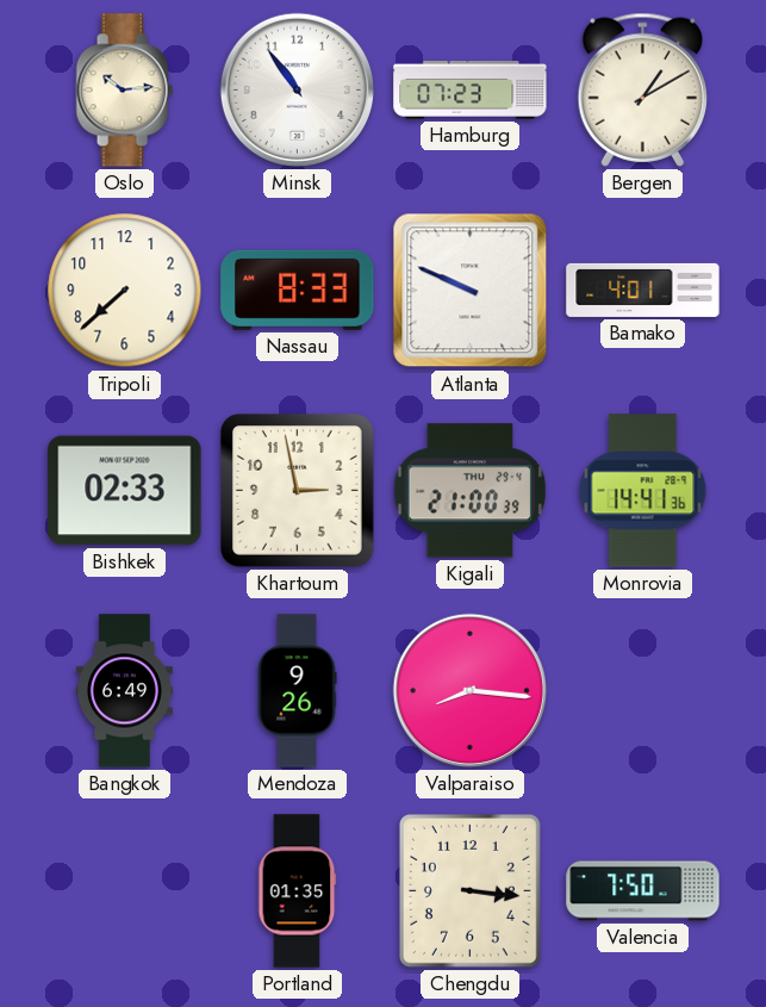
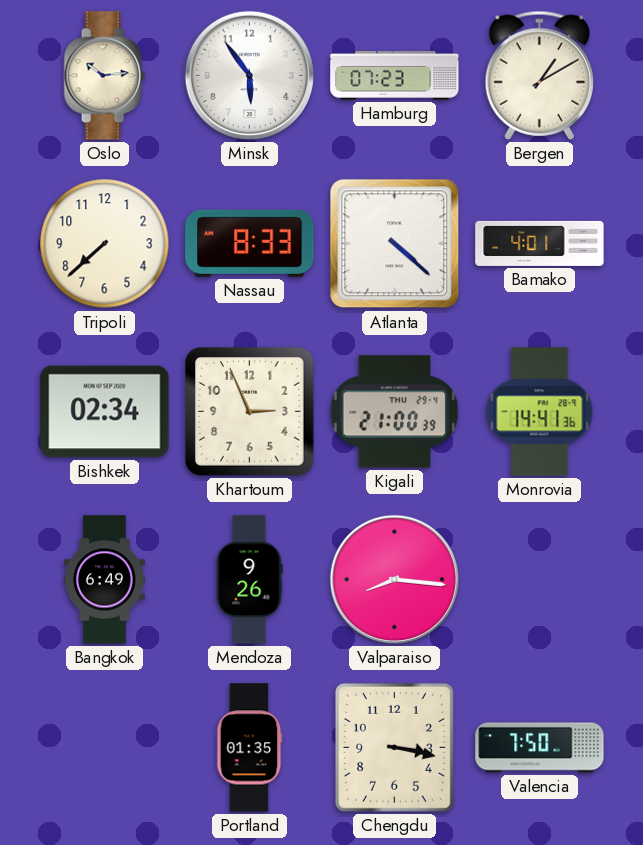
Minsk: 10:54 -> 5:54
Atlanta: 9:49 -> 4:22
Bishkek: 02:33 -> 02:34
Khartoum: 2:58 -> 2:56
Chengdu: 3:16 -> 3:17
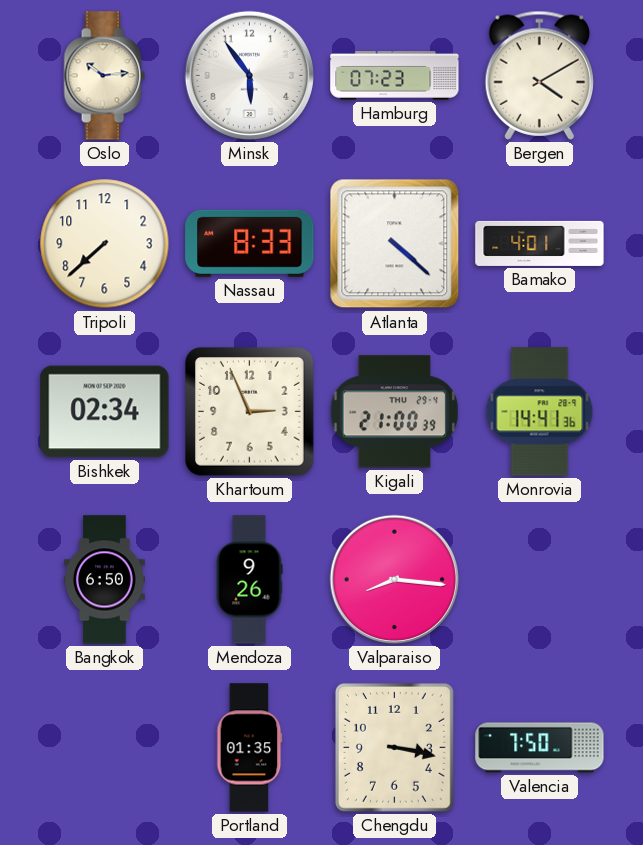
Bergen: 1:10 -> 4:10
Bangkok: 6:49 -> 6:50
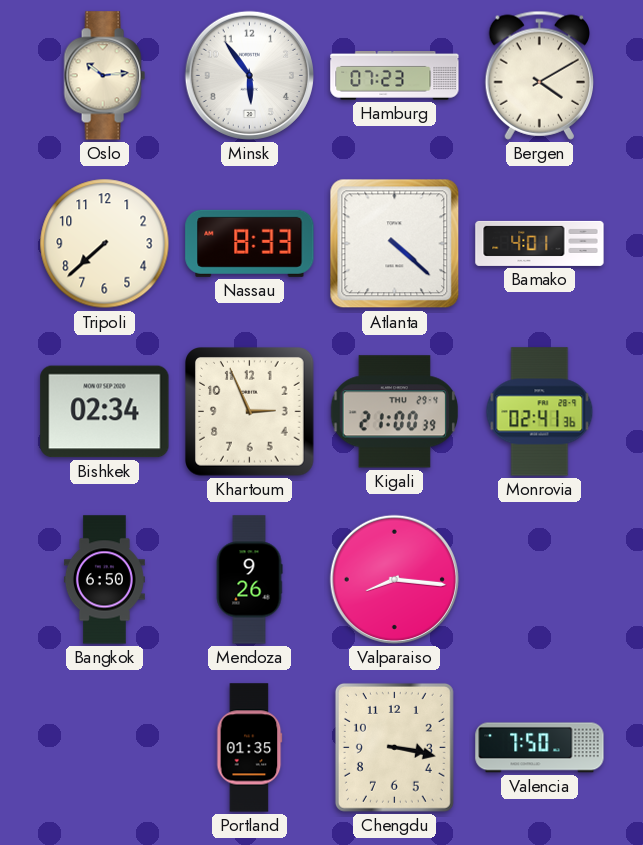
Monrovia: 14:41 -> 02:41
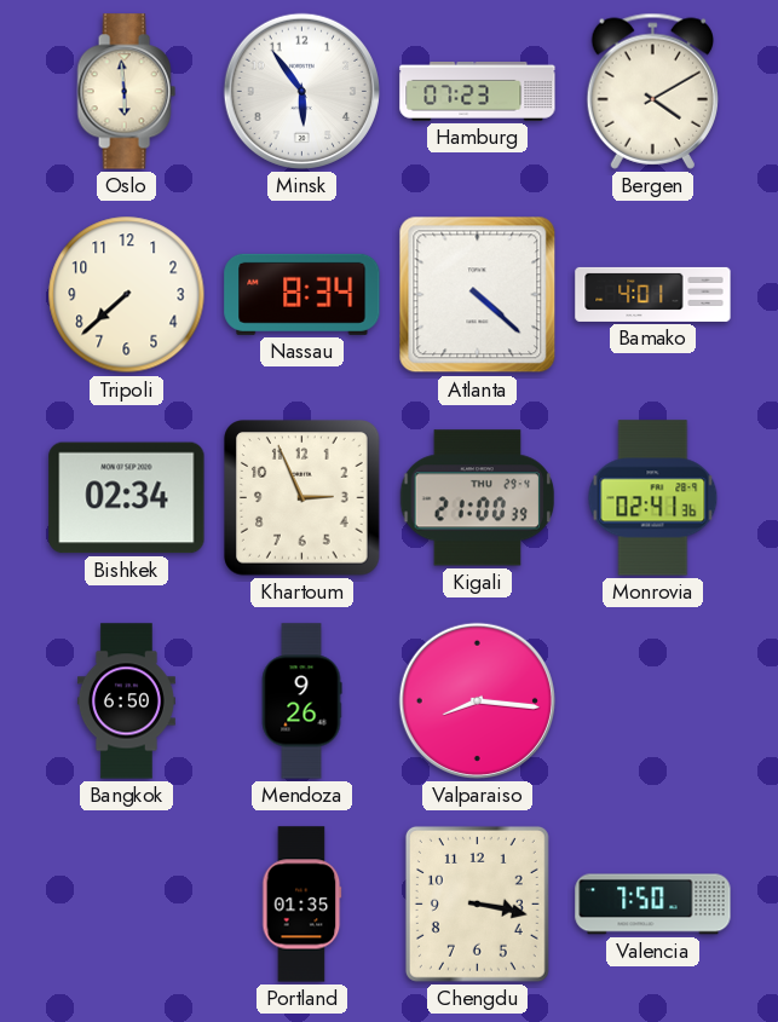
Oslo: 10:14 -> 5:59
Nassau: 8:33 -> 8:34
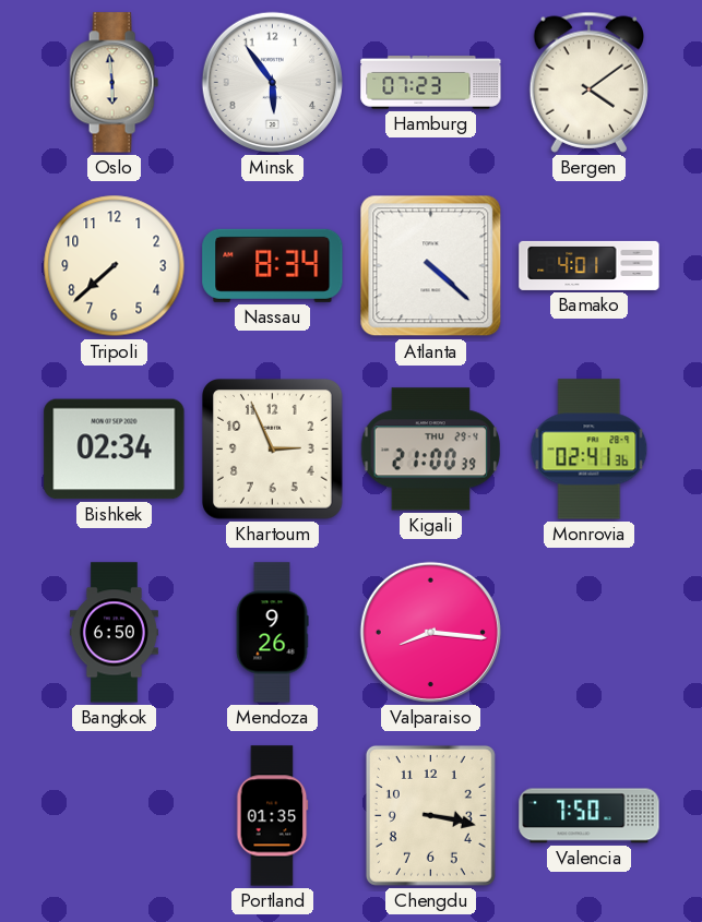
Bergen: 4:10 -> 4:09
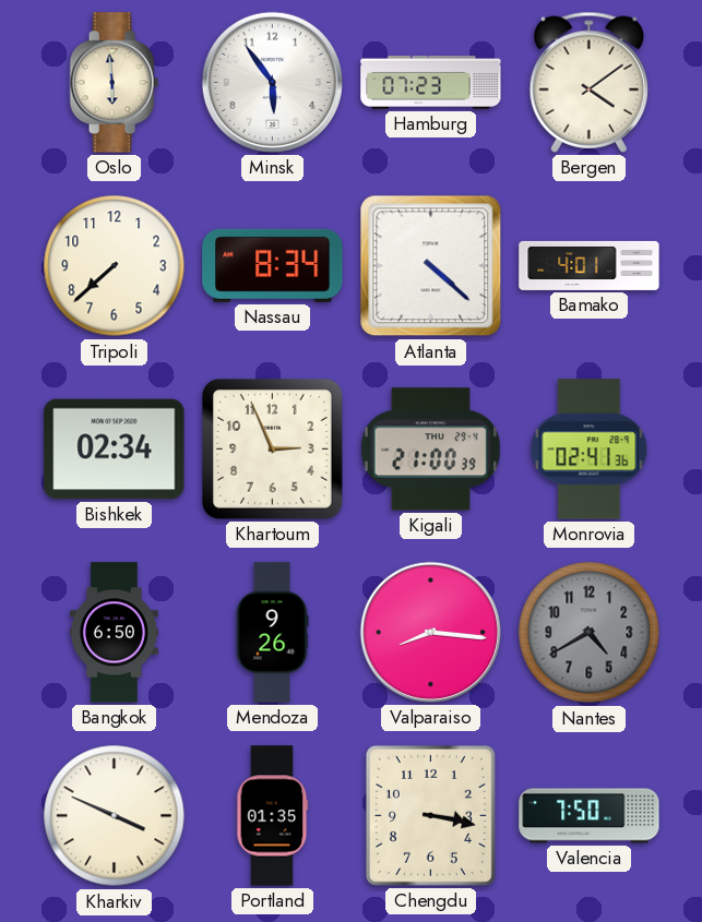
Nantes: none -> 4:40
Kharkiv: none -> 3:49
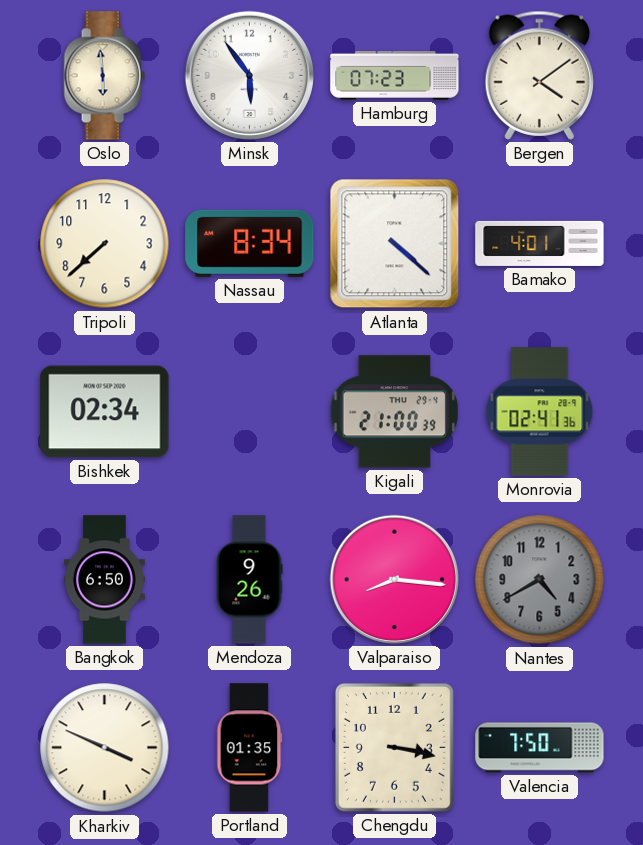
Khartoum: 2:56 -> none
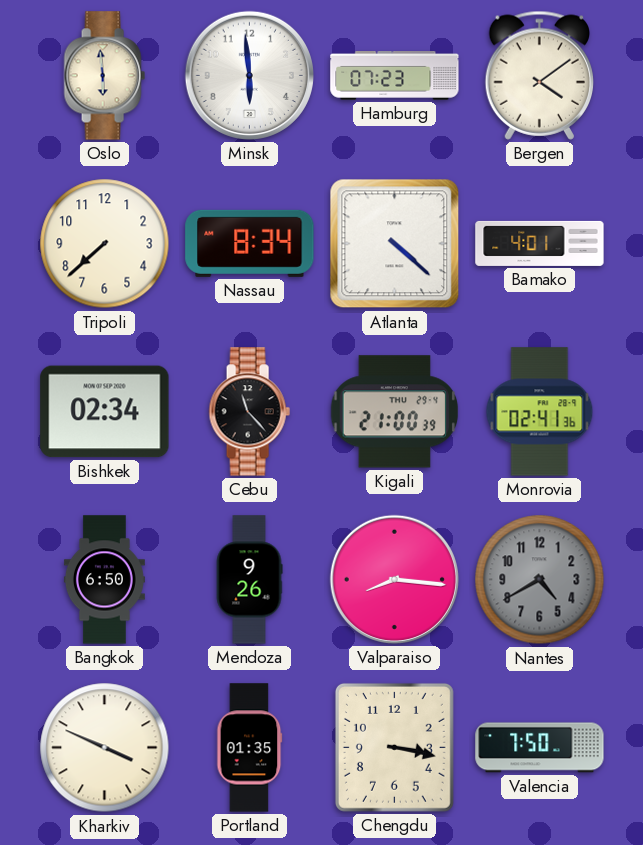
Minsk: 5:54 -> 5:59
Cebu: none -> 11:23
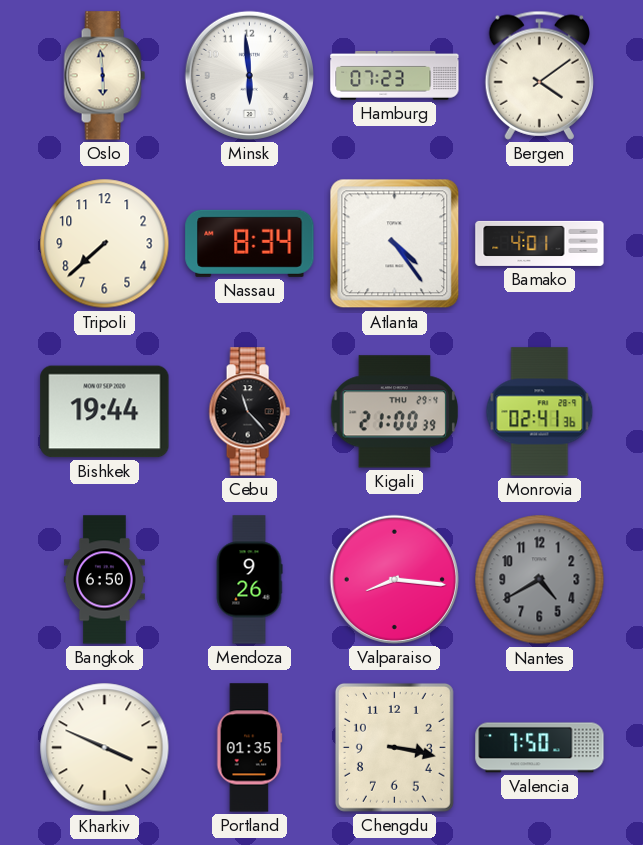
Atlanta: 4:22 -> 4:24
Bishkek: 02:34 -> 19:44
